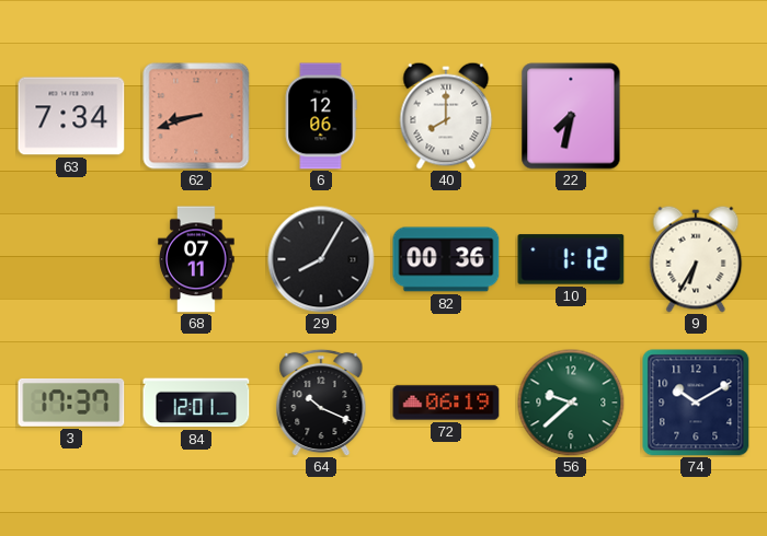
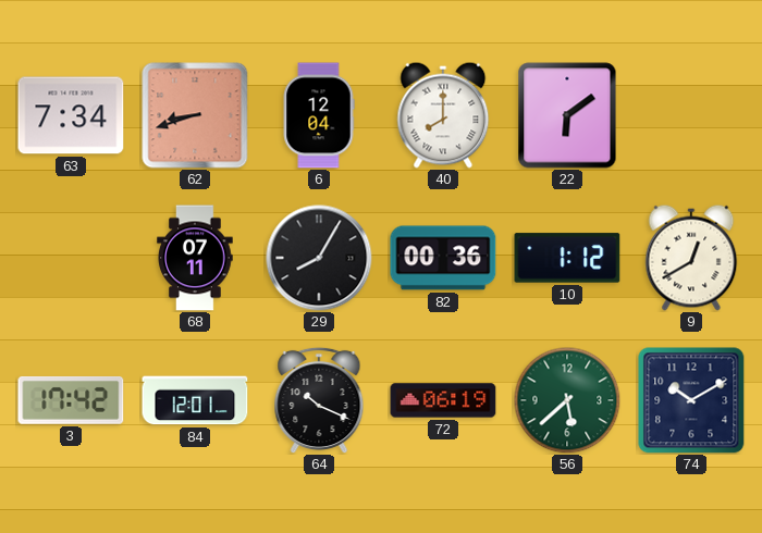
6: 12:06 -> 12:04
22: 7:32 -> 6:09
9: 6:35 -> 12:40
3: 17:37 -> 17:42
56: 9:38 -> 5:38
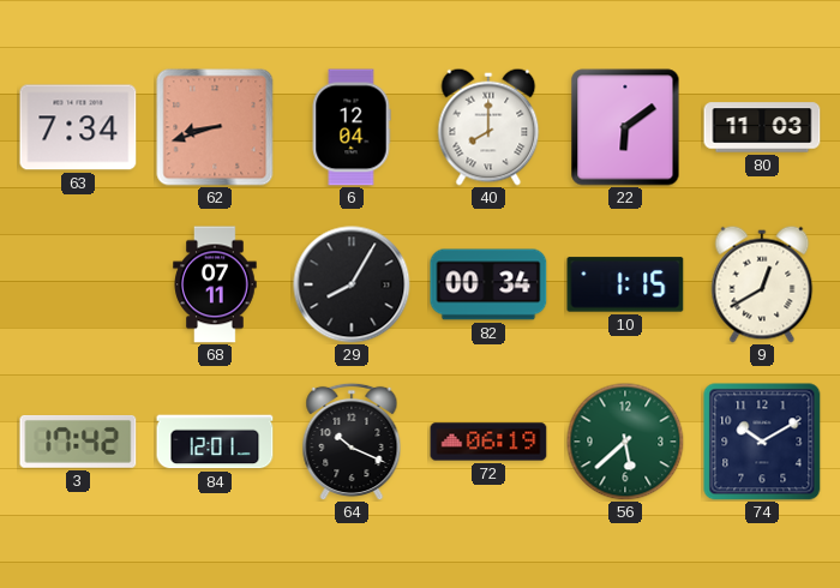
80: none -> 11:03
82: 00:36 -> 00:34
10: 1:12 -> 1:15
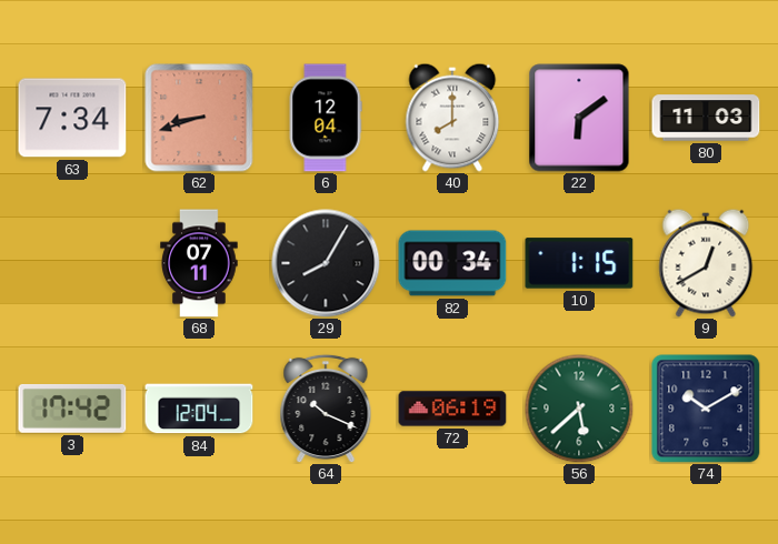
84: 12:01 -> 12:04
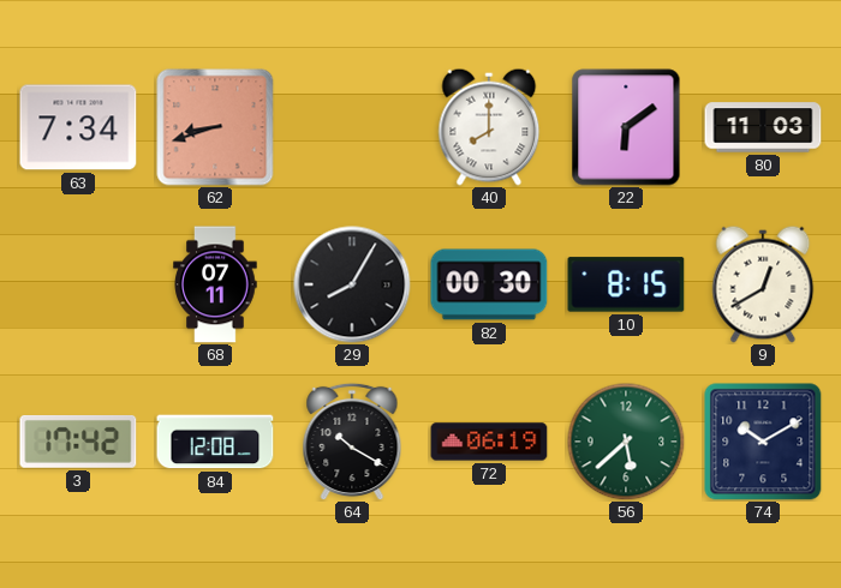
6: 12:04 -> none
82: 00:34 -> 00:30
10: 1:15 -> 8:15
84: 12:04 -> 12:08
64: 10:19 -> 10:20
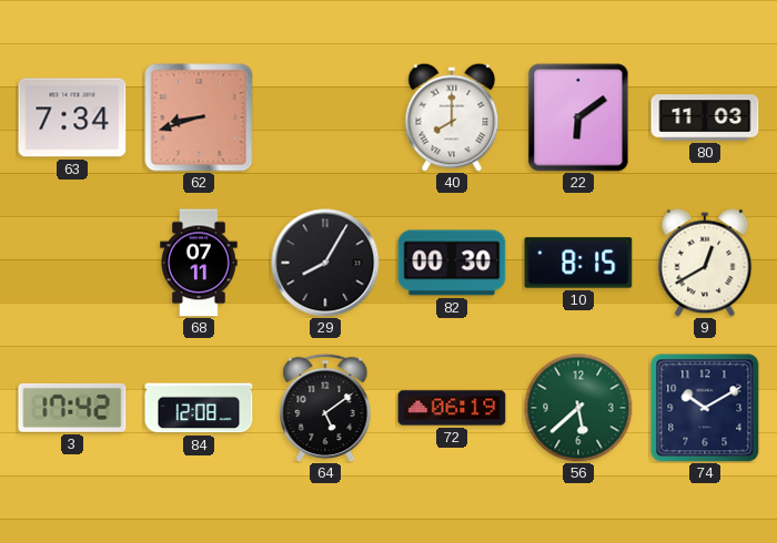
64: 10:20 -> 5:09
